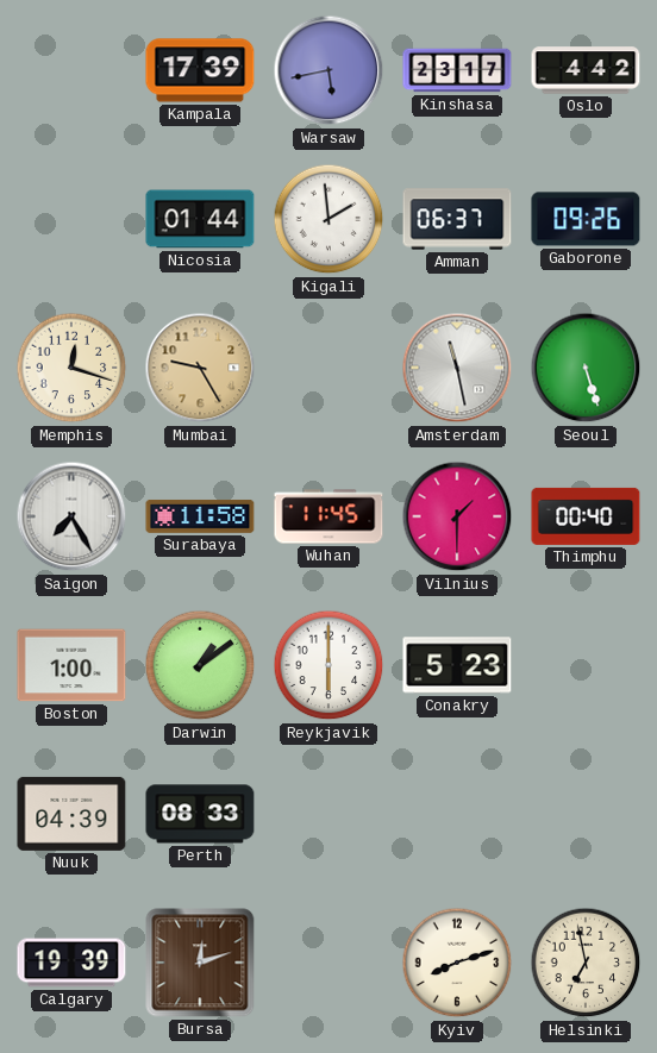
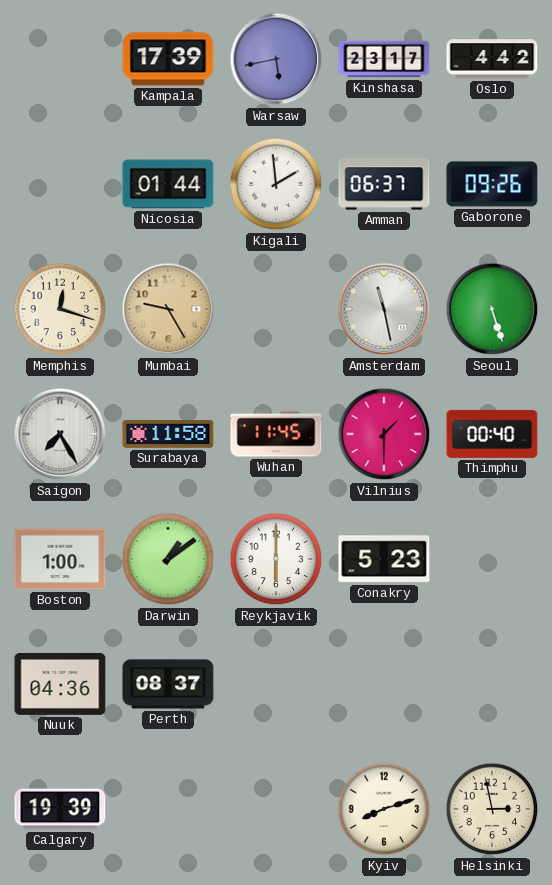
Nuuk: 04:39 -> 04:36
Perth: 08:33 -> 08:37
Bursa: 12:12 -> none
Helsinki: 6:58 -> 2:58
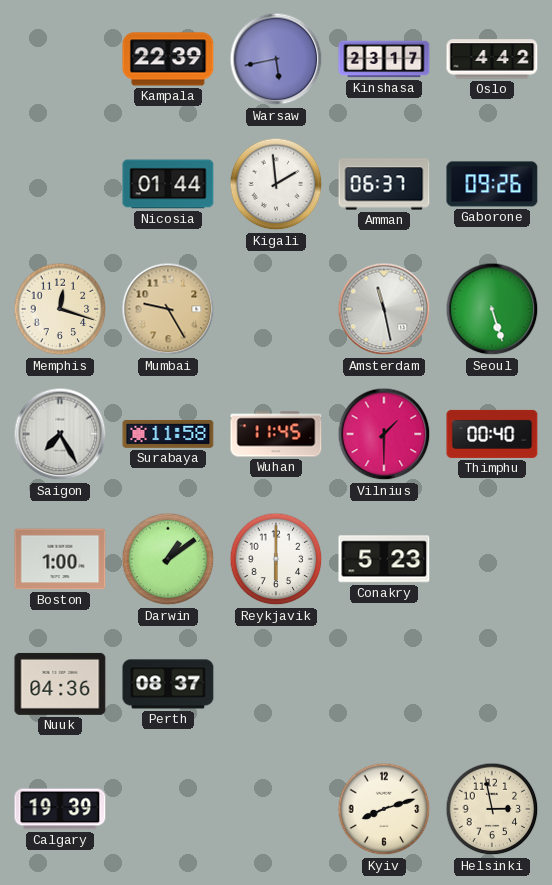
Kampala: 17:39 -> 22:39
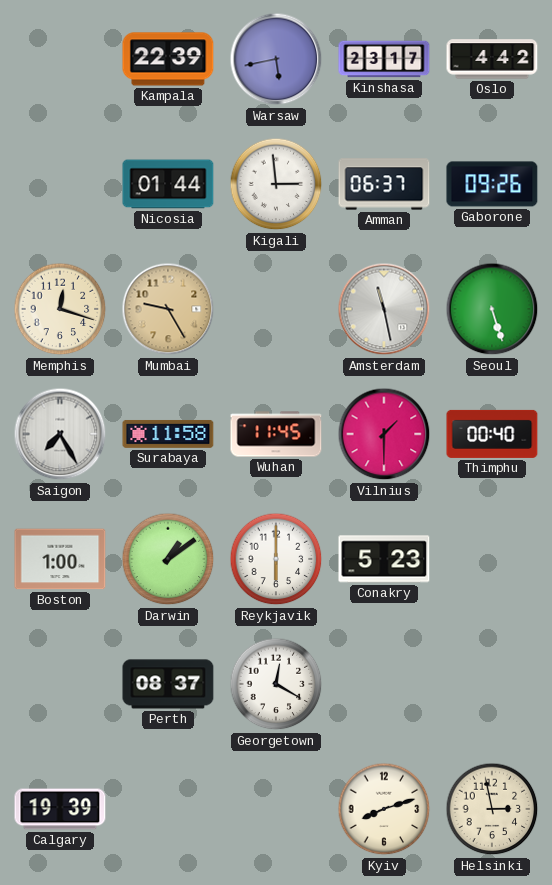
Kigali: 1:59 -> 2:59
Nuuk: 04:36 -> none
Georgetown: none -> 12:20
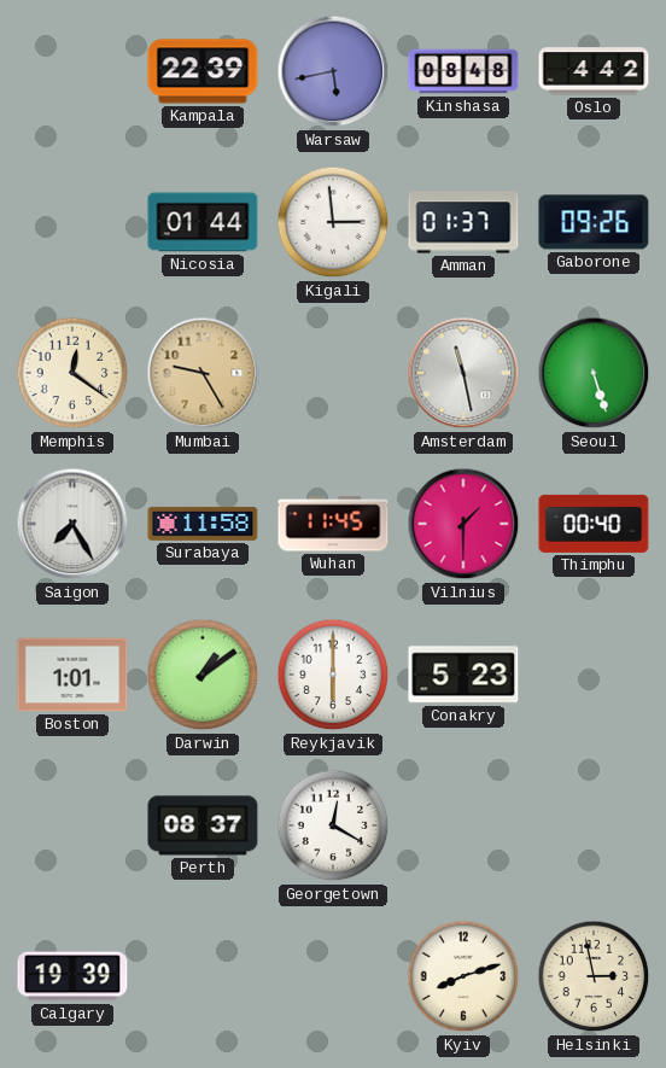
Kinshasa: 23:17 -> 08:48
Amman: 06:37 -> 01:37
Memphis: 12:18 -> 12:21
Boston: 1:00 -> 1:01
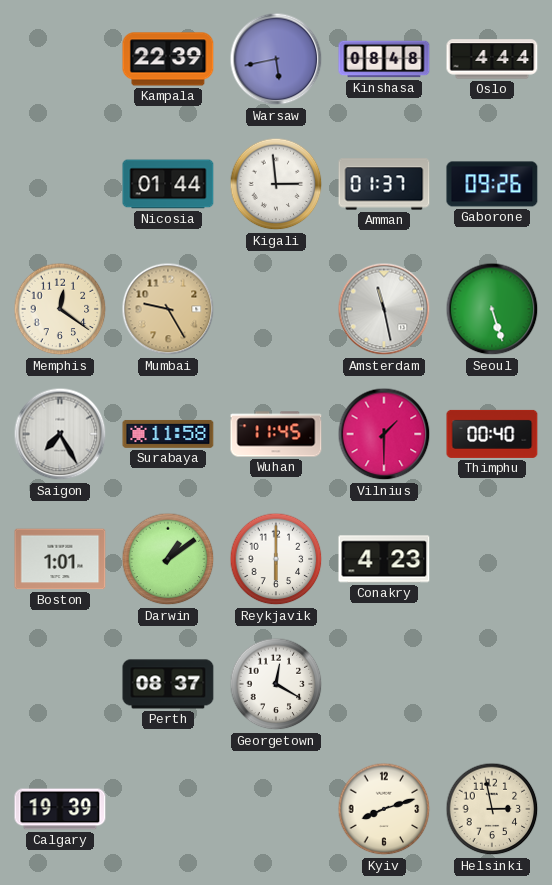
Oslo: 4:42 -> 4:44
Conakry: 5:23 -> 4:23
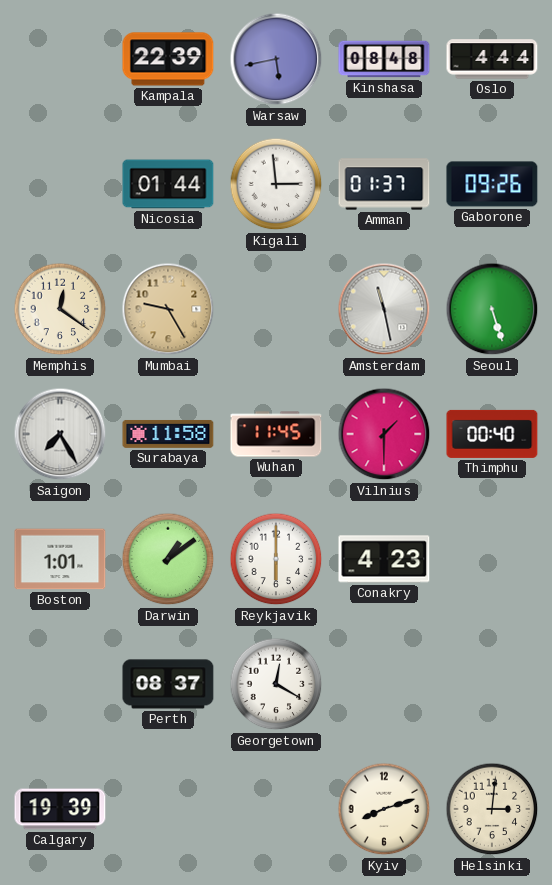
Helsinki: 2:58 -> 3:01
